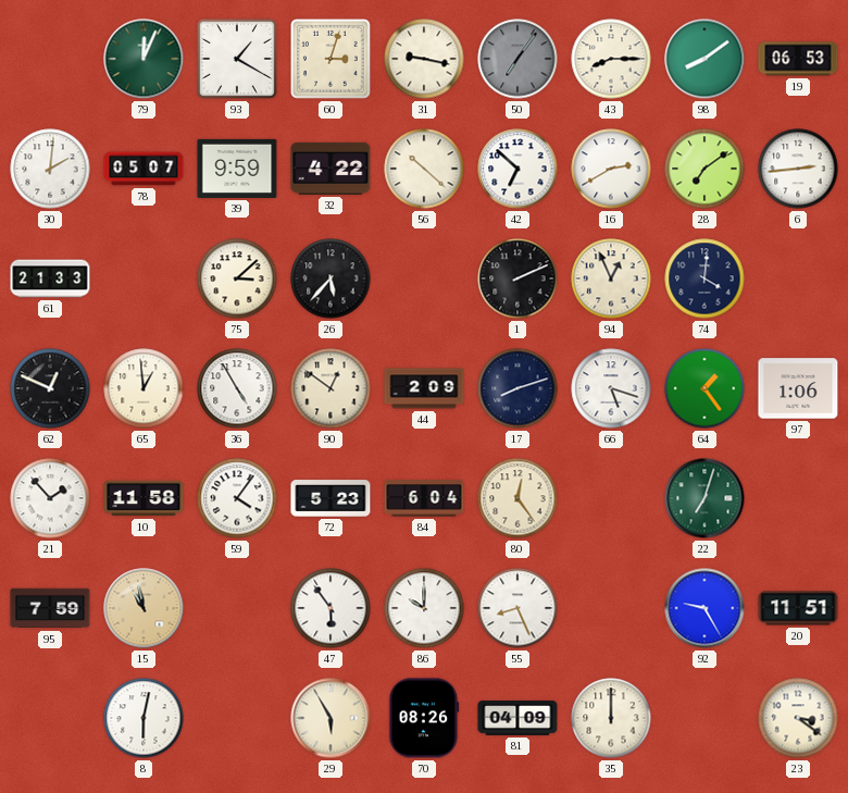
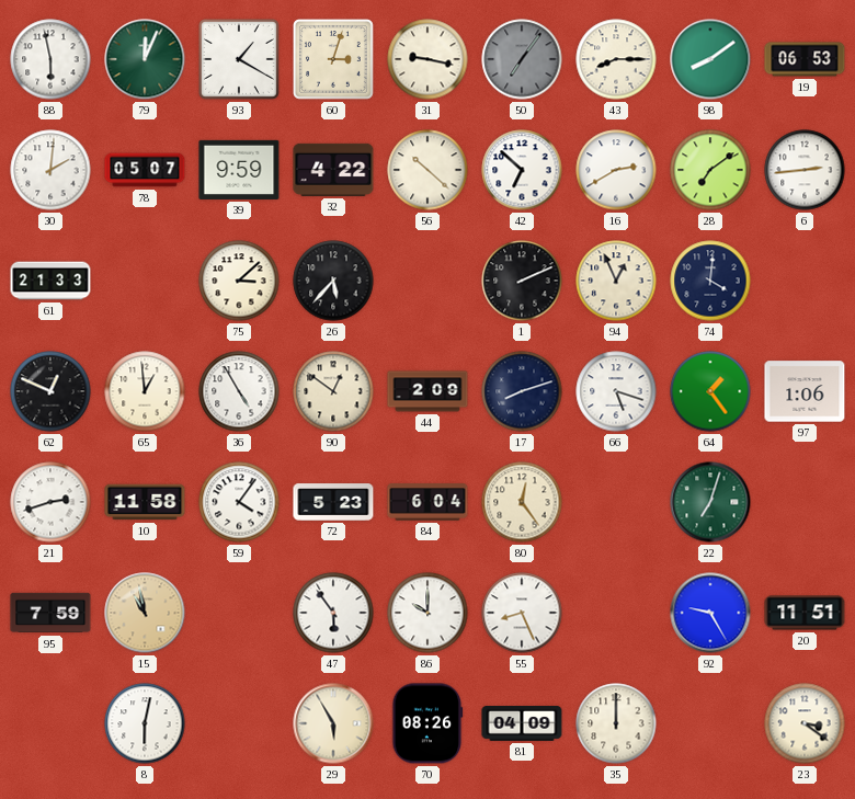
88: none -> 5:58
21: 1:53 -> 2:42
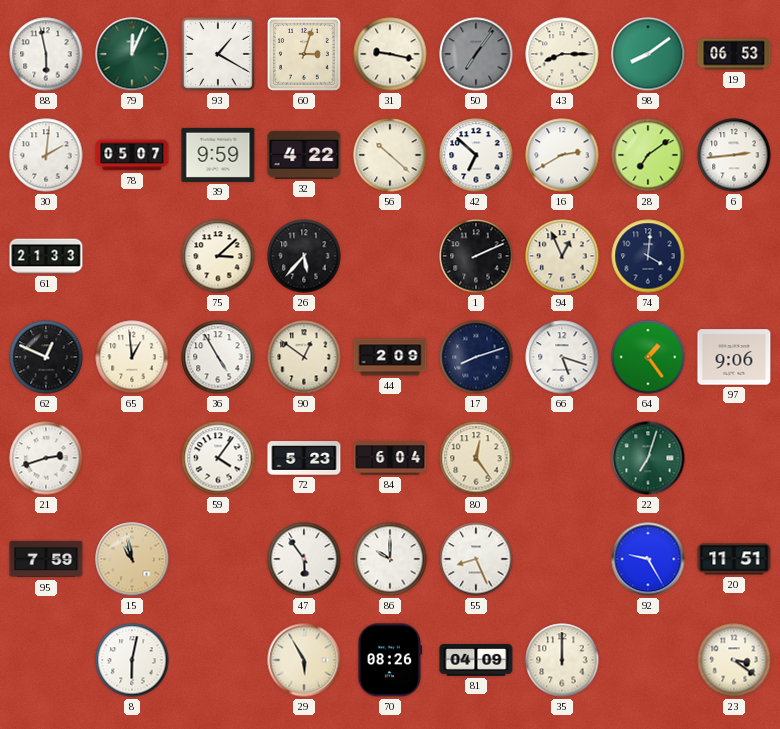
97: 1:06 -> 9:06
10: 11:58 -> none
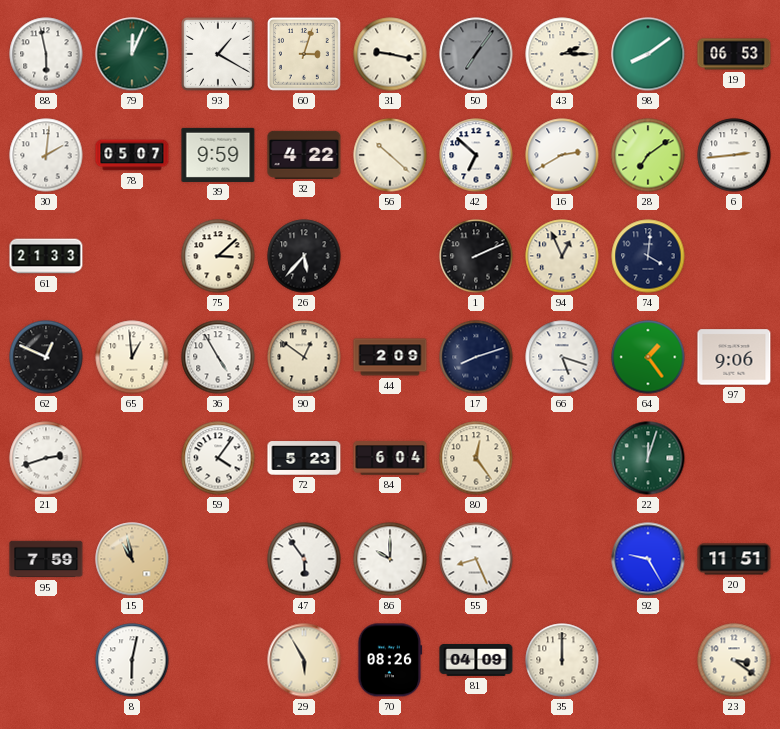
43: 8:15 -> 2:15
22: 7:03 -> 12:03
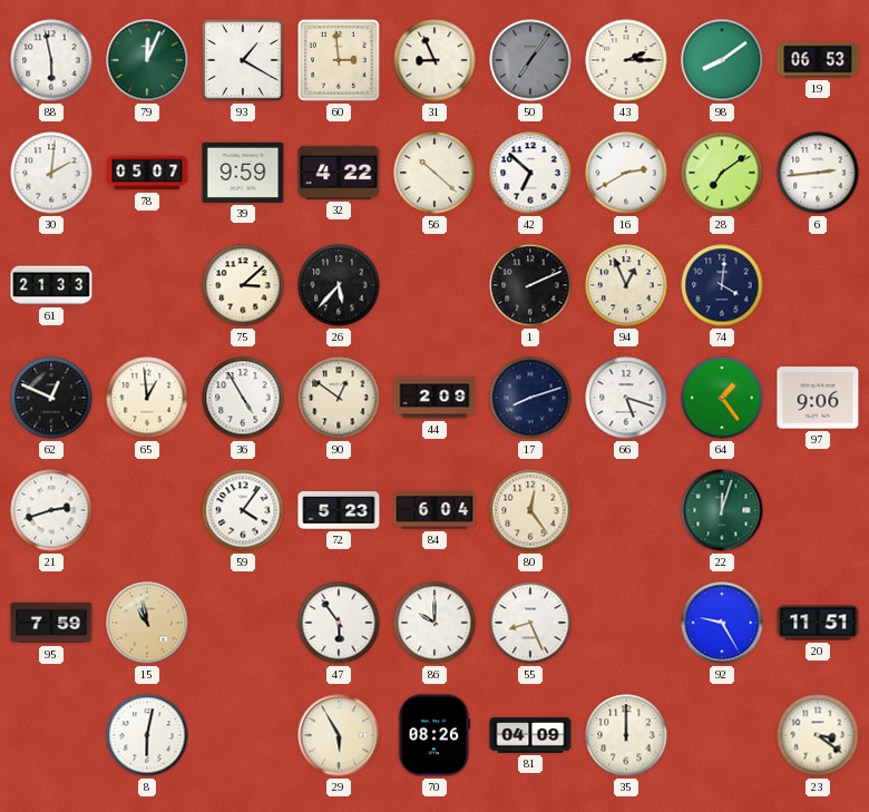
60: 3:03 -> 2:59
31: 9:17 -> 8:56
